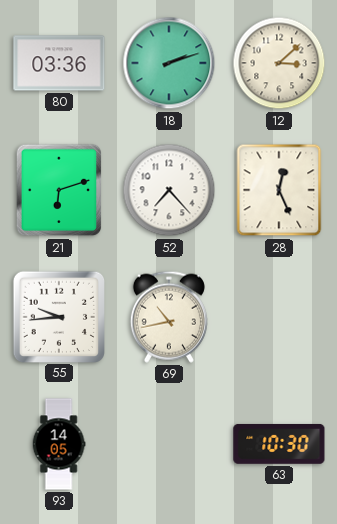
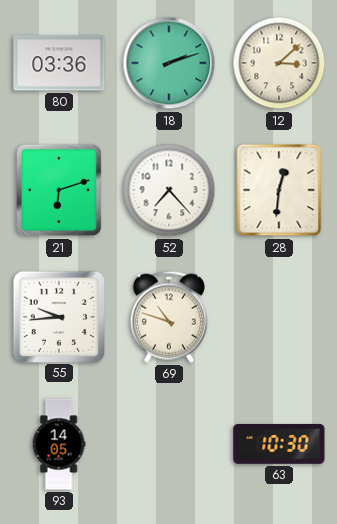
28: 12:26 -> 12:31
69: 10:43 -> 10:48
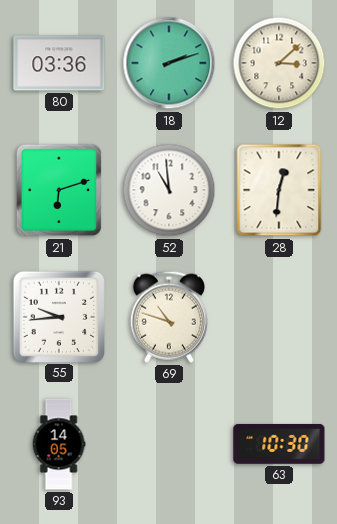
52: 7:23 -> 10:59
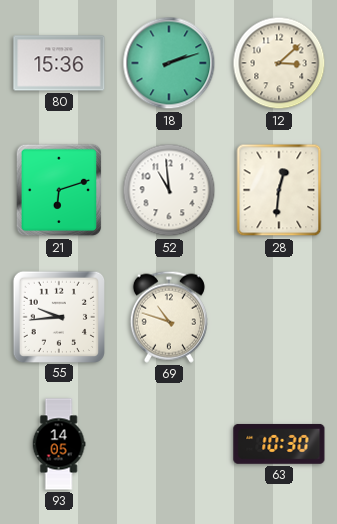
80: 03:36 -> 15:36
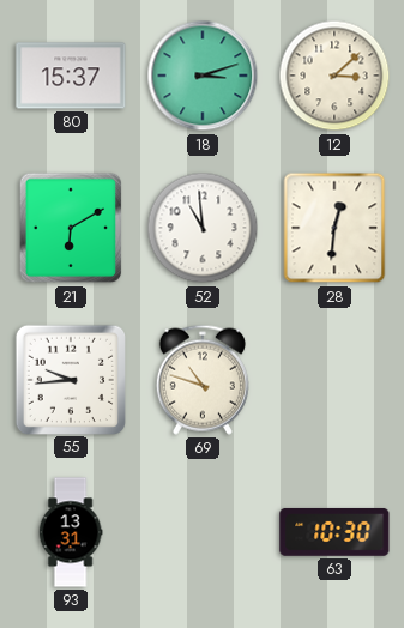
80: 15:36 -> 15:37
18: 2:12 -> 3:12
21: 6:12 -> 6:10
93: 14:05 -> 13:31
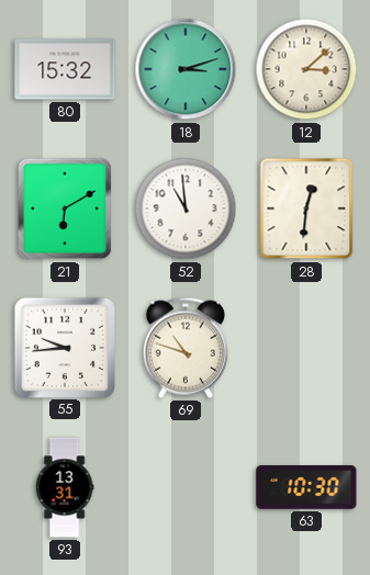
80: 15:37 -> 15:32
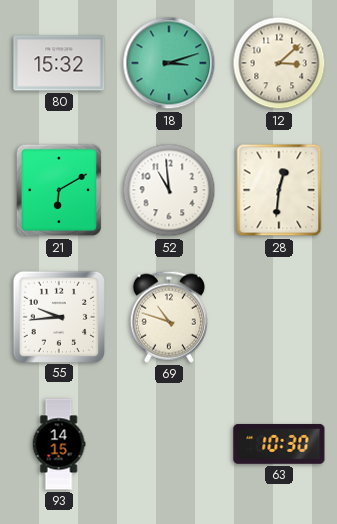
93: 13:31 -> 14:15
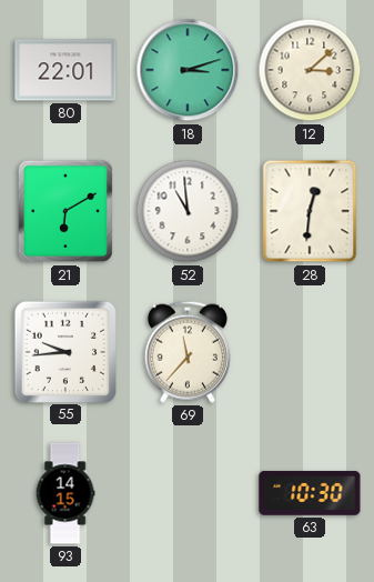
80: 15:32 -> 22:01
69: 10:48 -> 11:37
